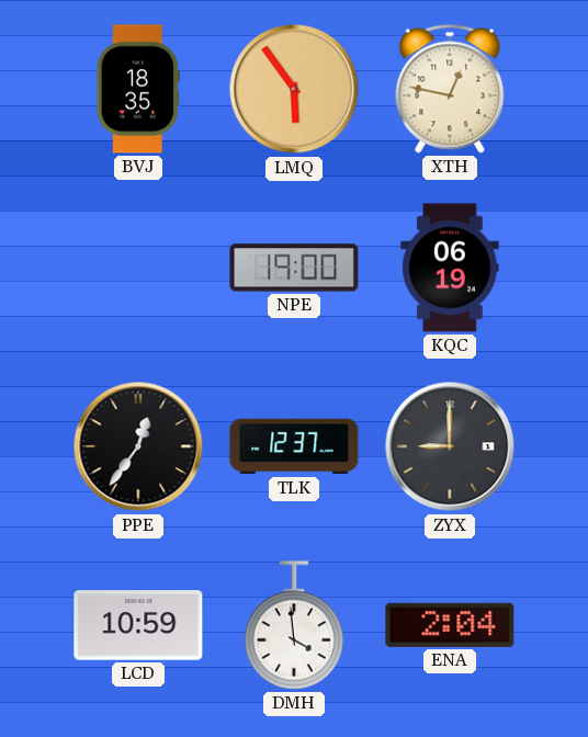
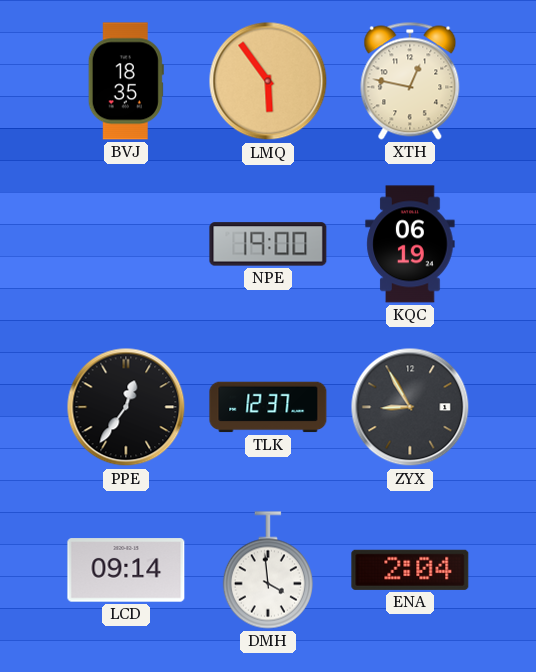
ZYX: 9:00 -> 8:55
LCD: 10:59 -> 09:14
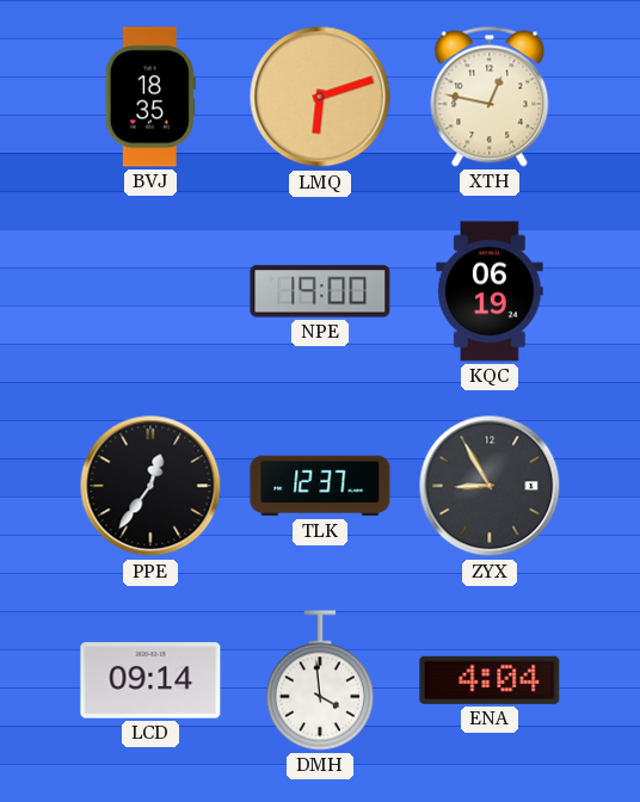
LMQ: 5:54 -> 6:12
ENA: 2:04 -> 4:04
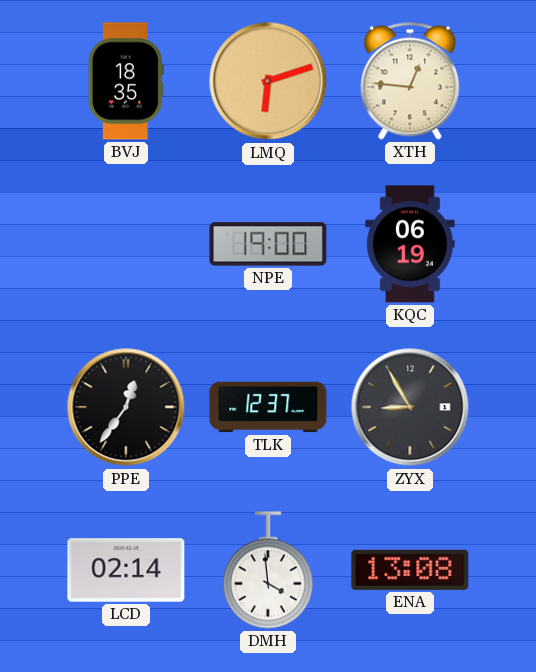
XTH: 12:47 -> 12:46
LCD: 09:14 -> 02:14
ENA: 4:04 -> 13:08
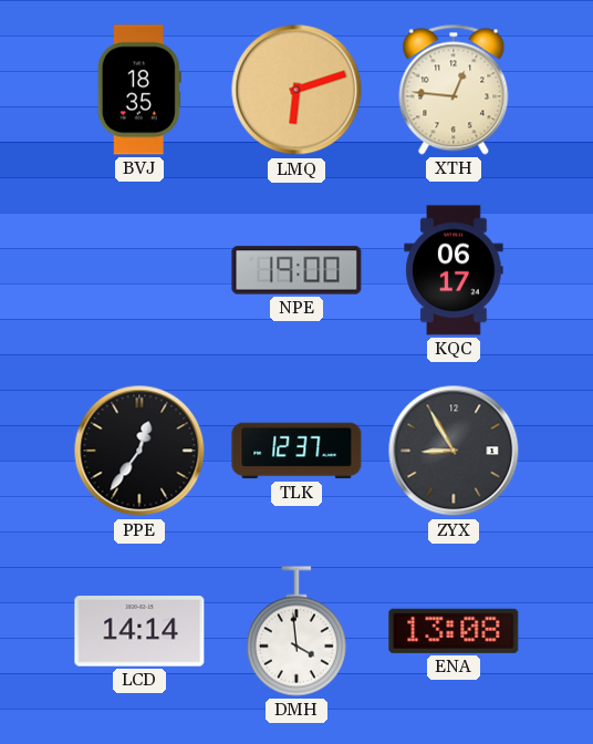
KQC: 06:19 -> 06:17
LCD: 02:14 -> 14:14
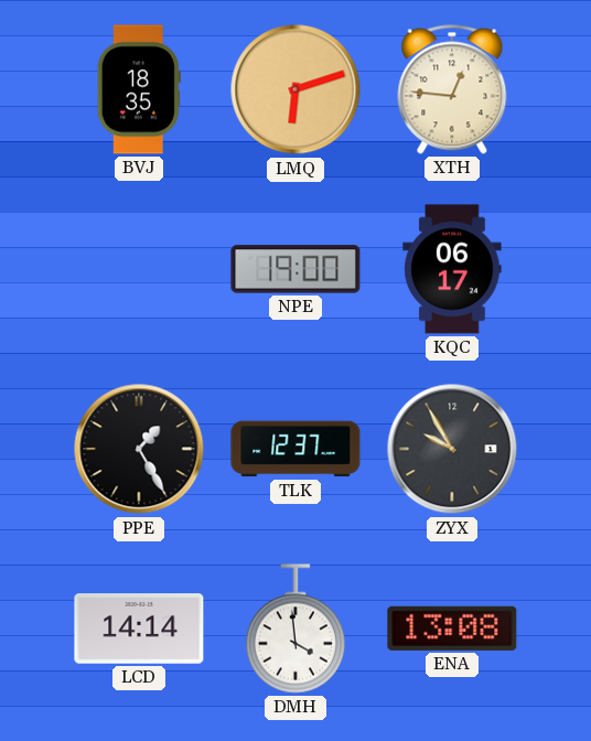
PPE: 12:36 -> 1:25
ZYX: 8:55 -> 9:55
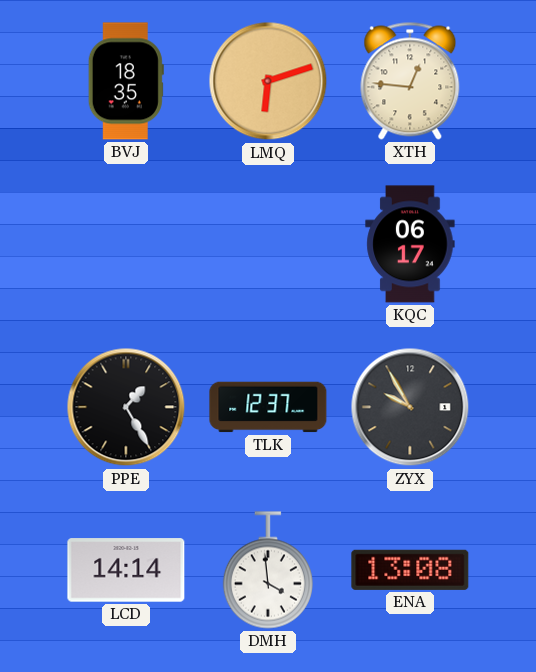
NPE: 19:00 -> none
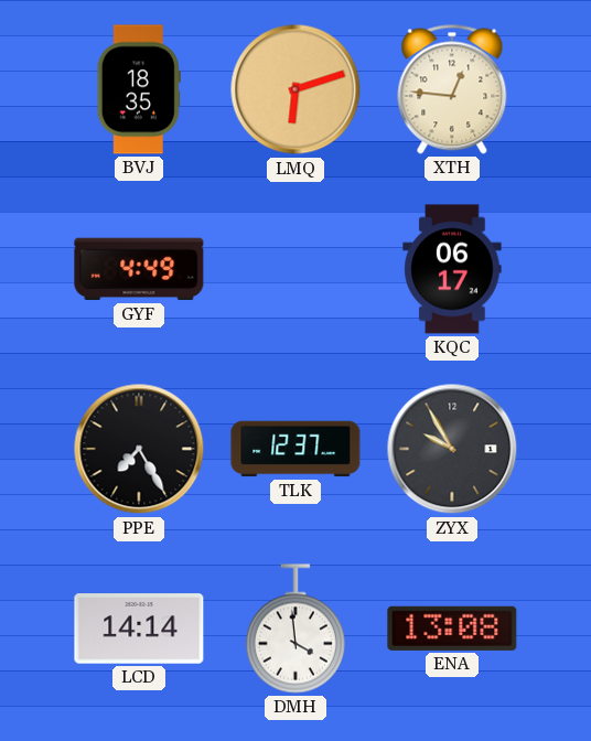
GYF: none -> 4:49
PPE: 1:25 -> 7:25
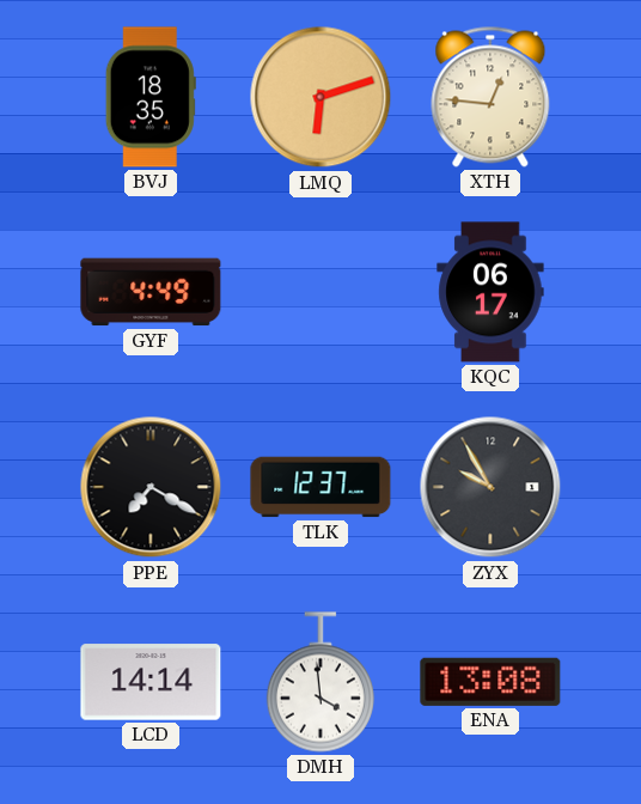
PPE: 7:25 -> 7:20
